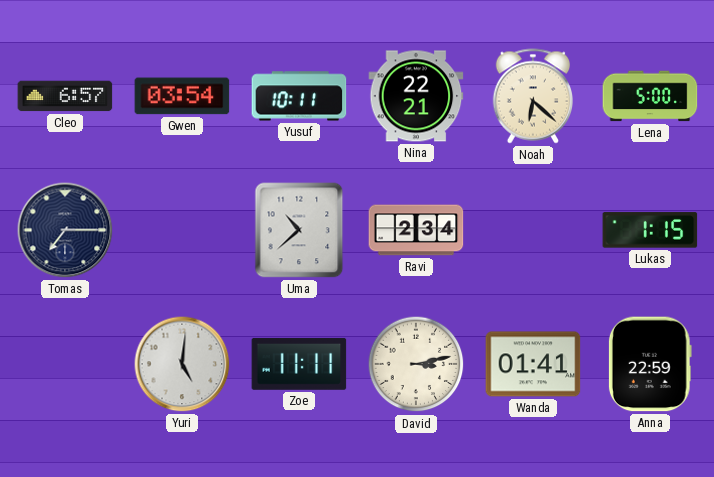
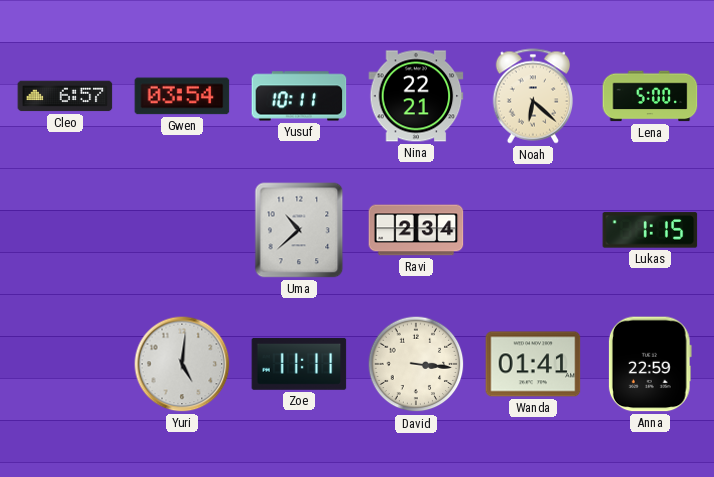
Tomas: 7:15 -> none
David: 3:13 -> 3:16
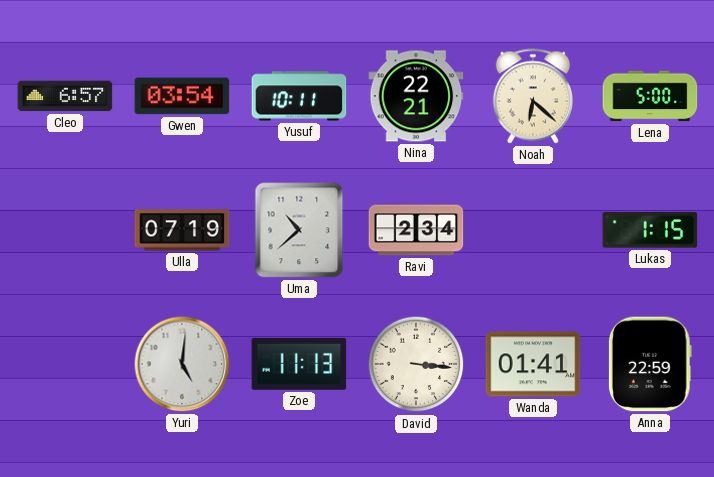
Ulla: none -> 07:19
Zoe: 11:11 -> 11:13
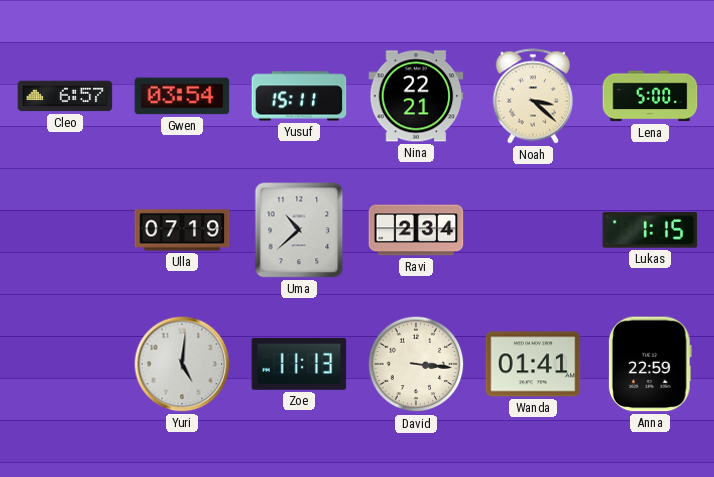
Yusuf: 10:11 -> 15:11
Noah: 6:22 -> 3:22
